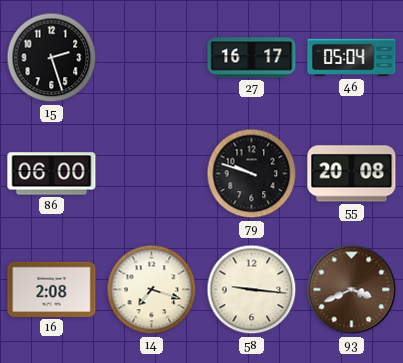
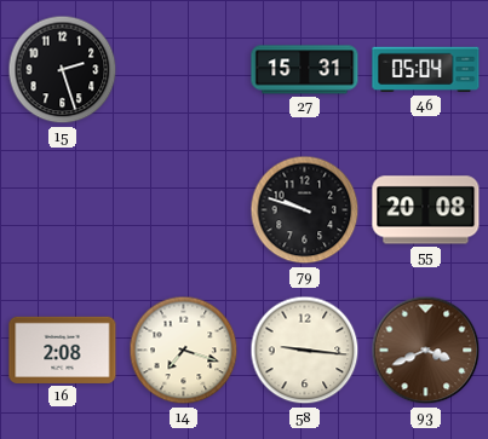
27: 16:17 -> 15:31
86: 06:00 -> none
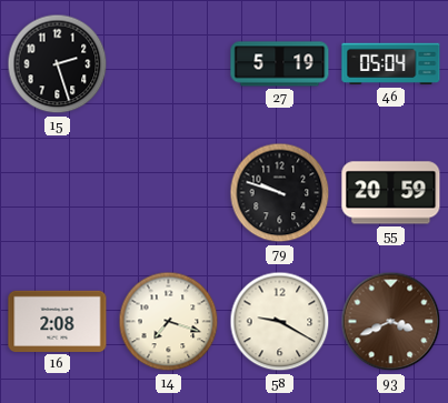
27: 15:31 -> 5:19
55: 20:08 -> 20:59
58: 9:16 -> 9:20
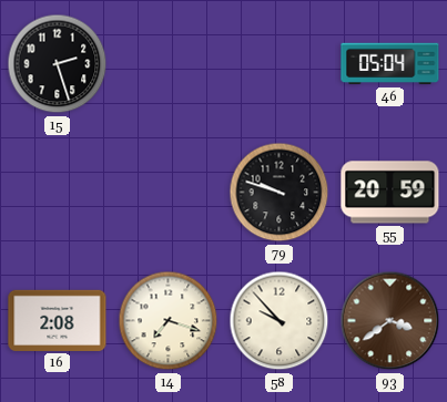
27: 5:19 -> none
58: 9:20 -> 9:53
93: 3:41 -> 3:39
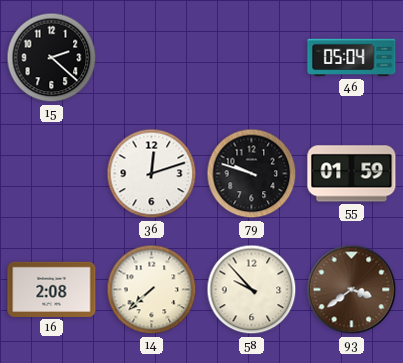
15: 2:27 -> 2:22
36: none -> 12:12
55: 20:59 -> 01:59
14: 7:18 -> 7:38
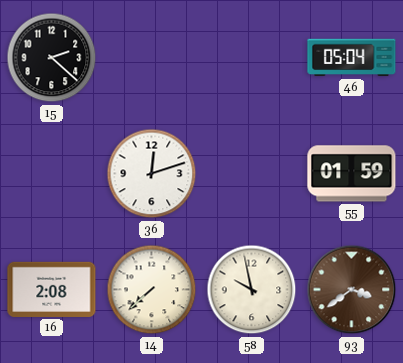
79: 9:48 -> none
58: 9:53 -> 9:58
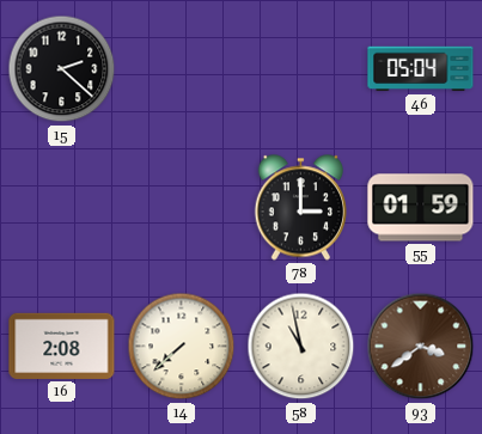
36: 12:12 -> none
78: none -> 3:00
58: 9:58 -> 10:58
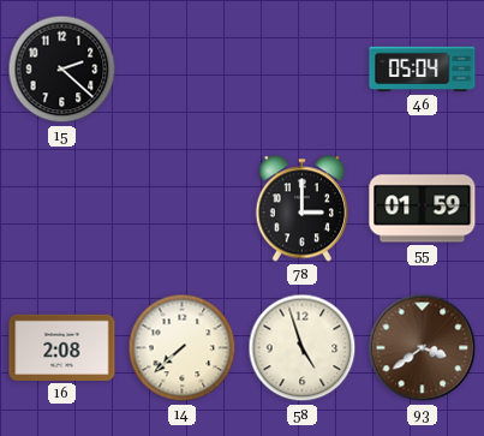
58: 10:58 -> 4:57
